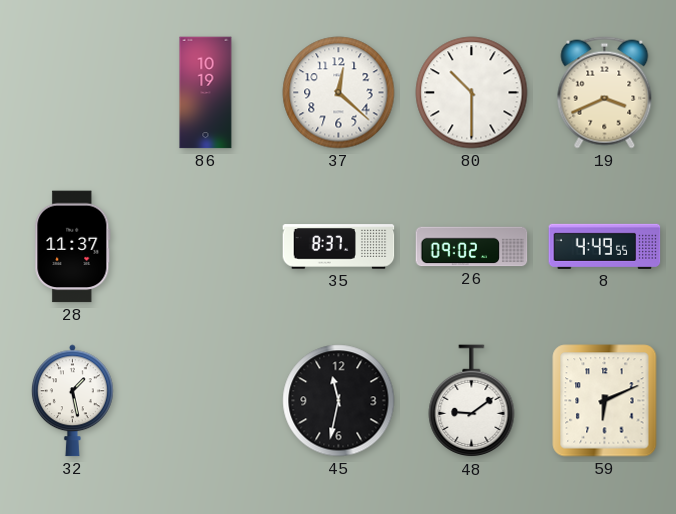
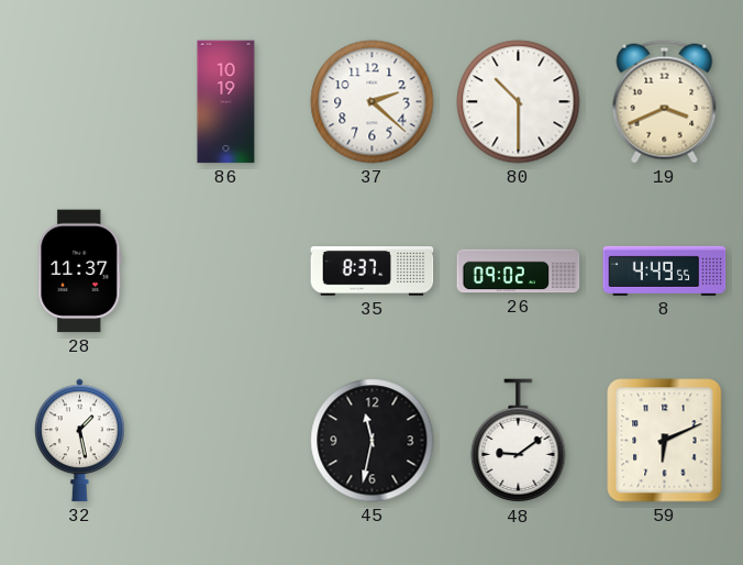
37: 12:22 -> 2:22
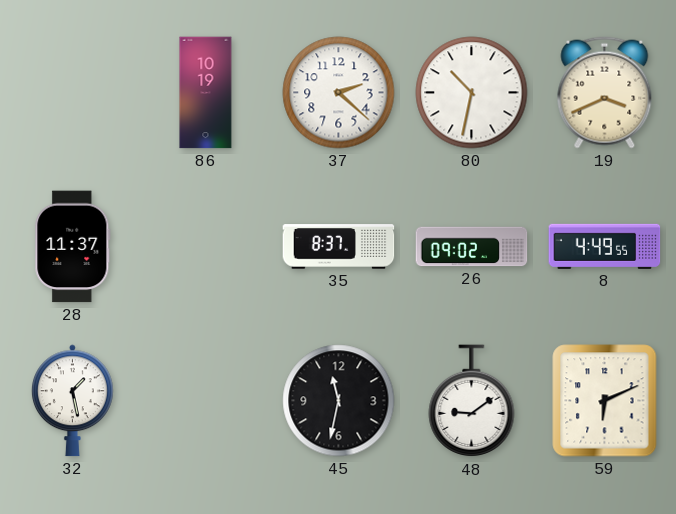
80: 10:30 -> 10:32
